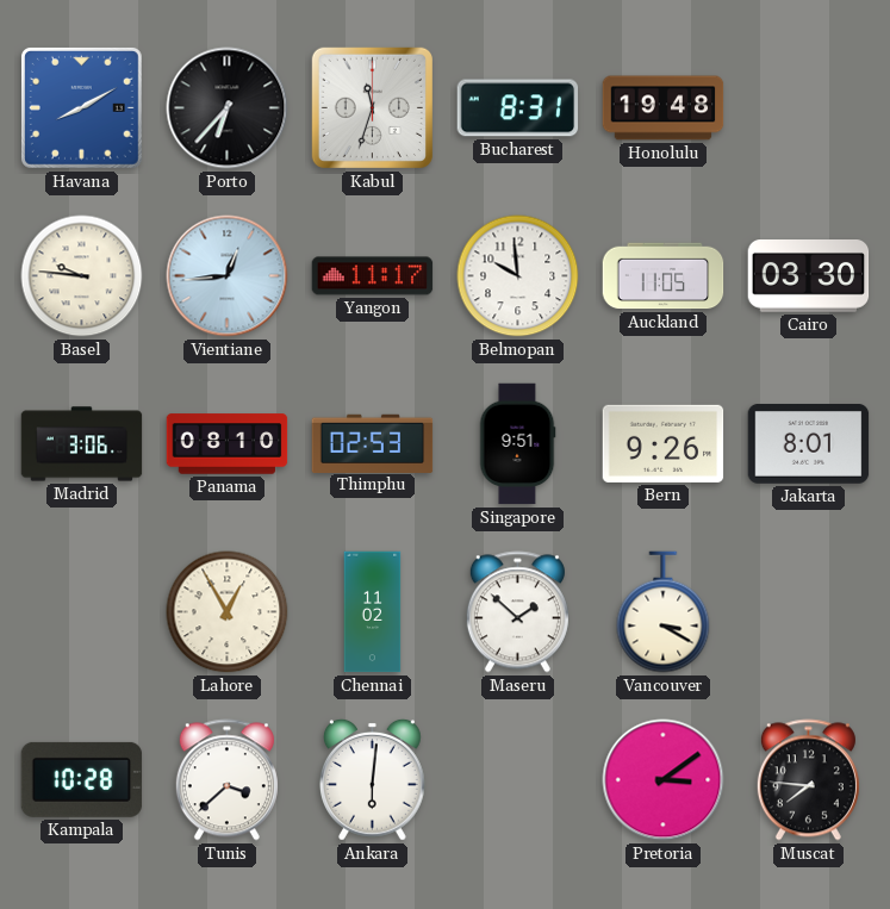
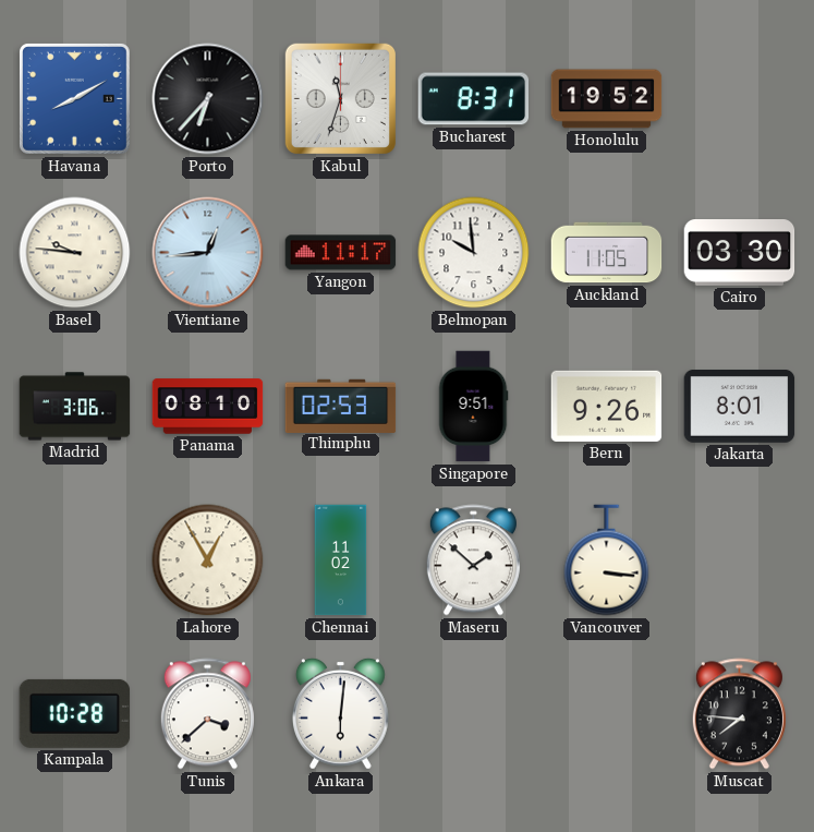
Honolulu: 19:48 -> 19:52
Vancouver: 3:20 -> 3:16
Pretoria: 3:09 -> none
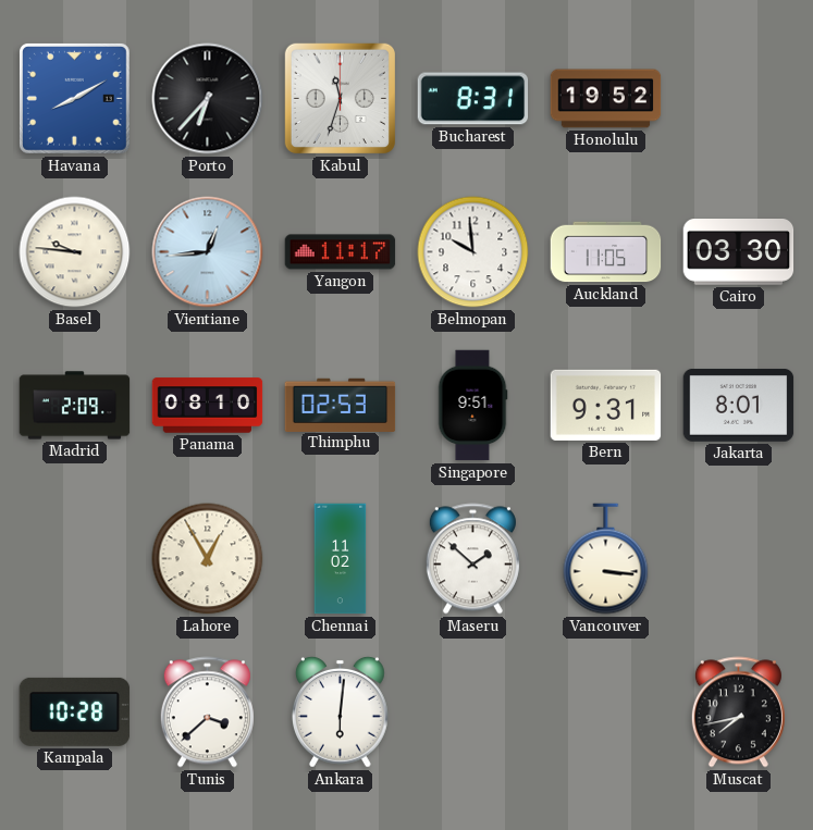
Madrid: 3:06 -> 2:09
Bern: 9:26 -> 9:31
Muscat: 7:46 -> 7:43
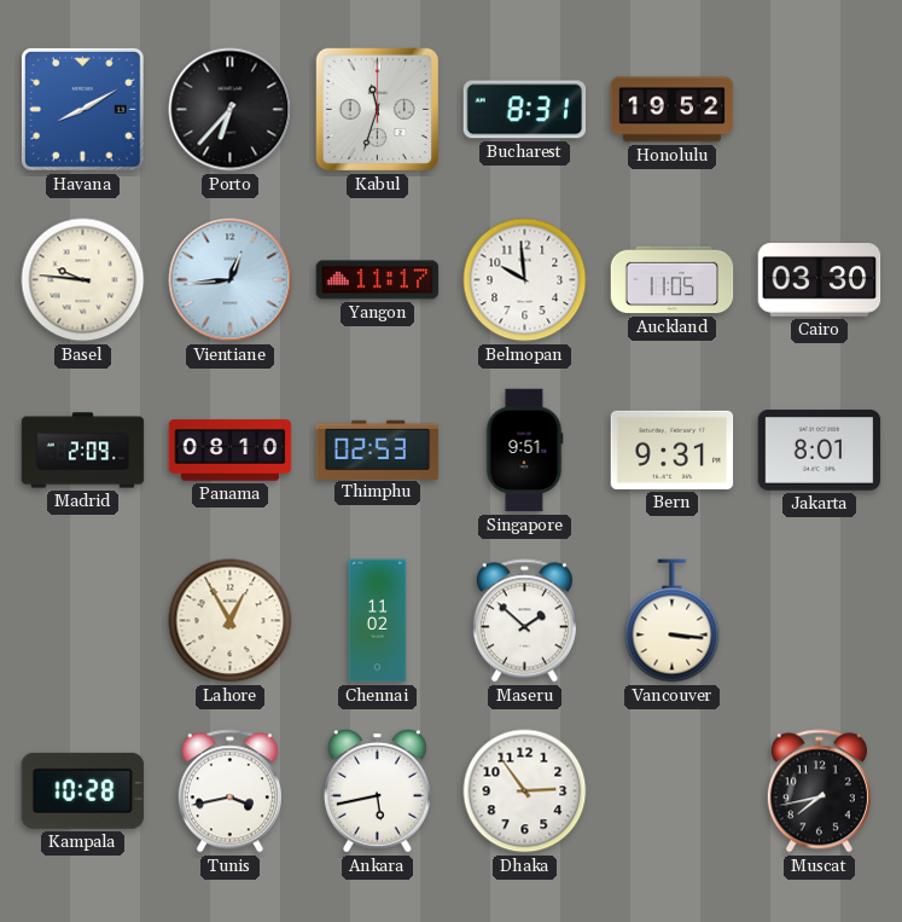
Tunis: 3:38 -> 3:43
Ankara: 6:01 -> 5:43
Dhaka: none -> 2:54
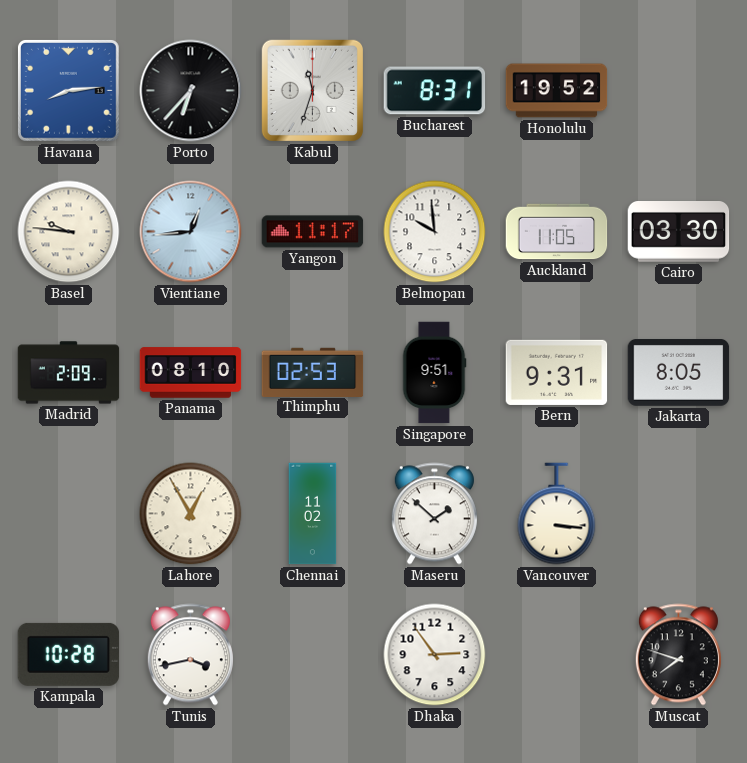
Havana: 8:10 -> 8:14
Jakarta: 8:01 -> 8:05
Ankara: 5:43 -> none
Muscat: 7:43 -> 7:48
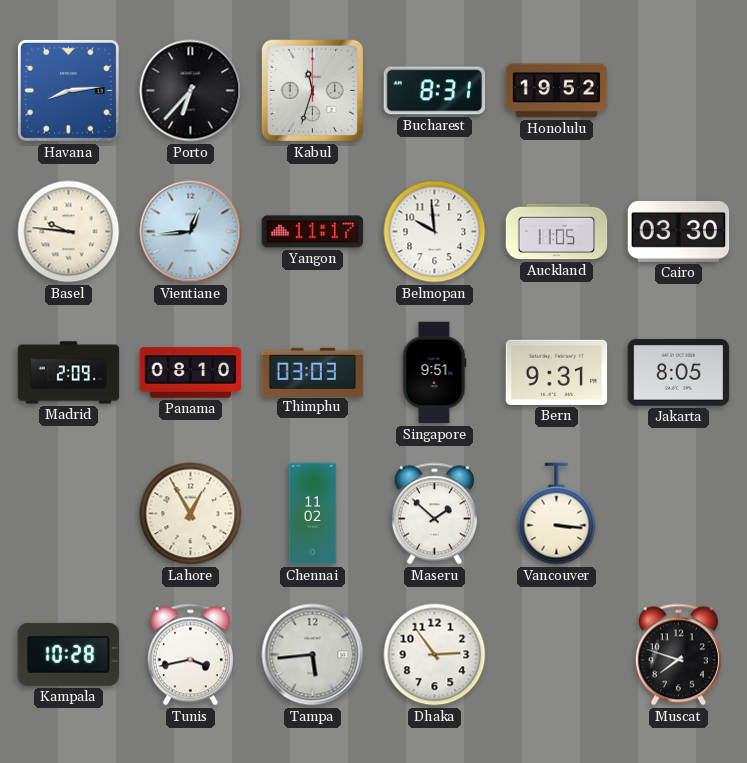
Thimphu: 02:53 -> 03:03
Tampa: none -> 5:44
